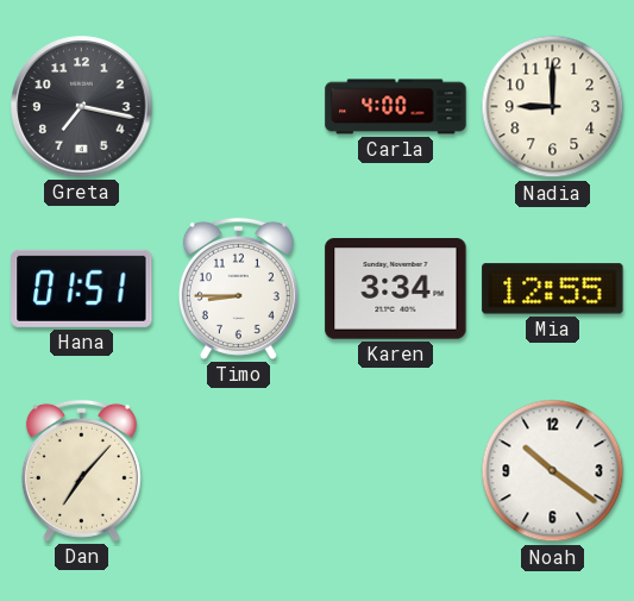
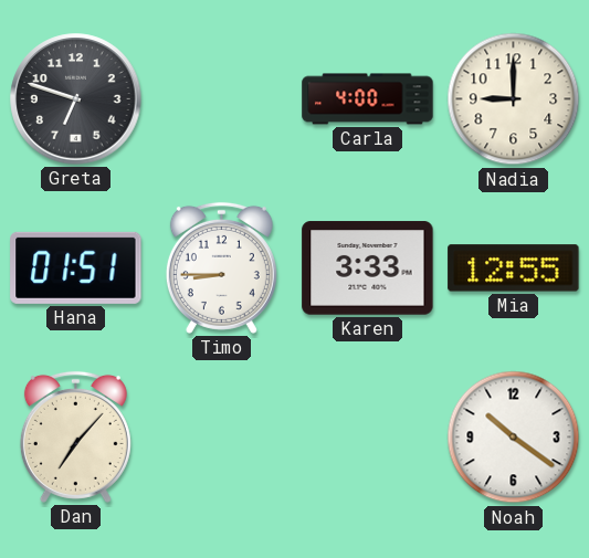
Greta: 7:17 -> 6:48
Karen: 3:34 -> 3:33
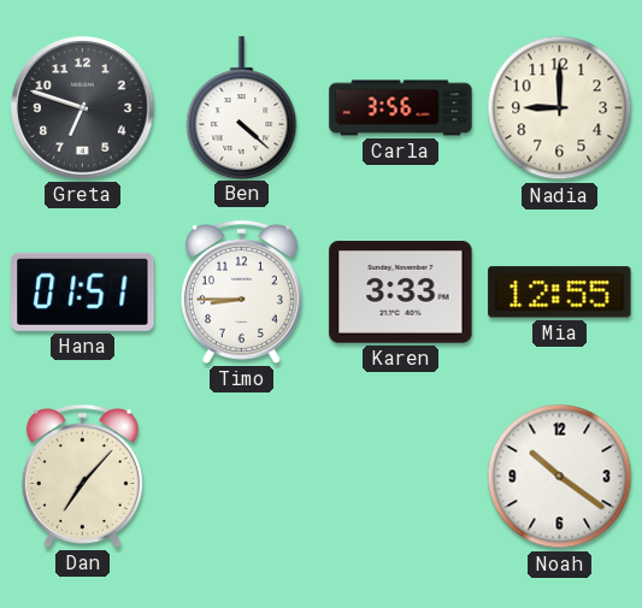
Ben: none -> 4:22
Carla: 4:00 -> 3:56
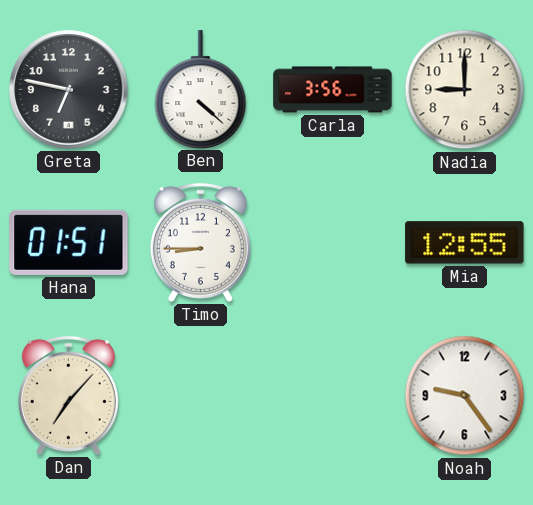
Greta: 6:48 -> 6:47
Karen: 3:33 -> none
Noah: 10:21 -> 9:24
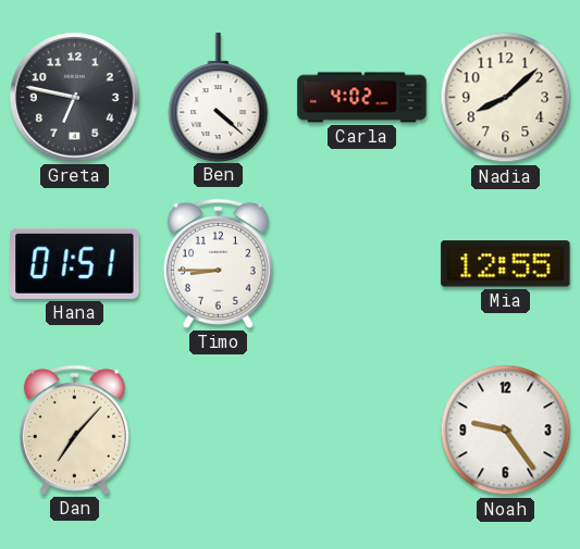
Carla: 3:56 -> 4:02
Nadia: 9:00 -> 8:08
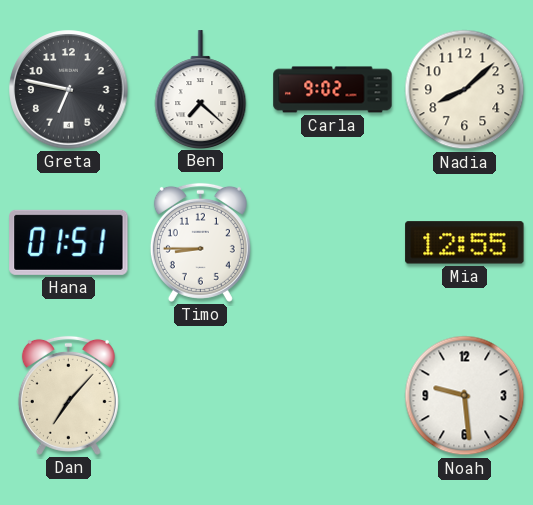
Ben: 4:22 -> 7:22
Carla: 4:02 -> 9:02
Noah: 9:24 -> 9:29
